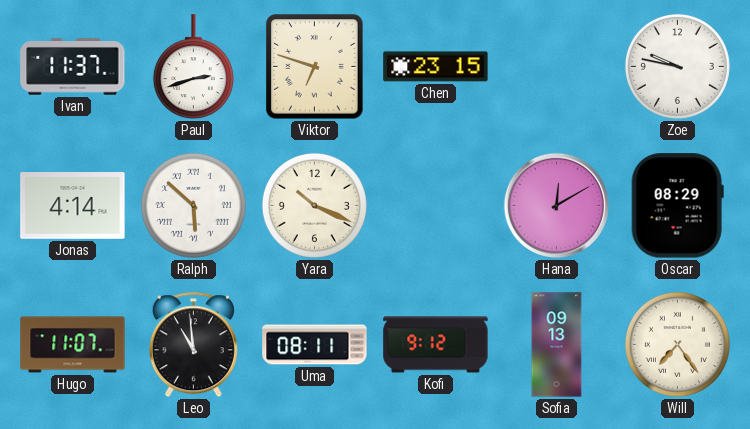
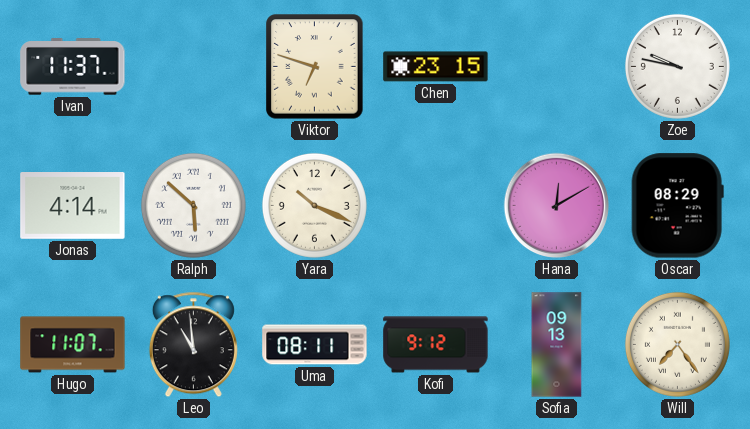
Paul: 2:42 -> none
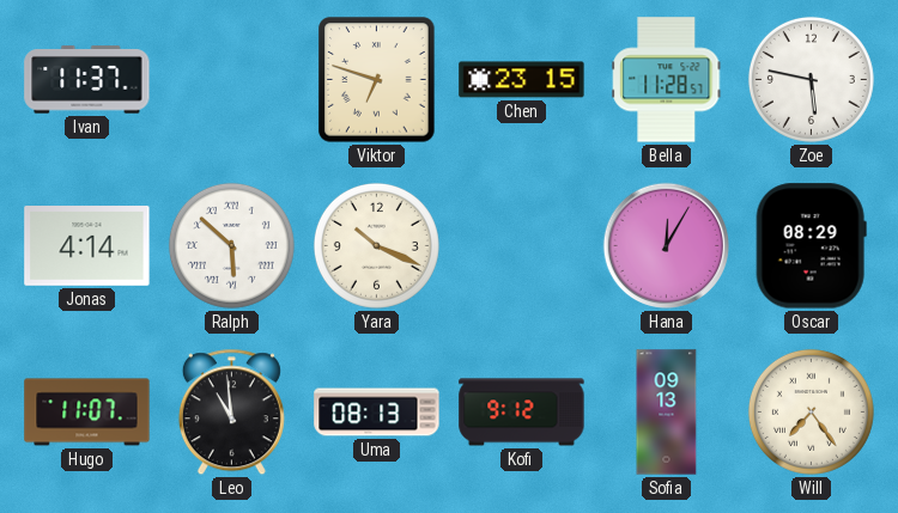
Bella: none -> 11:28
Zoe: 9:47 -> 5:47
Hana: 12:10 -> 12:05
Uma: 08:11 -> 08:13
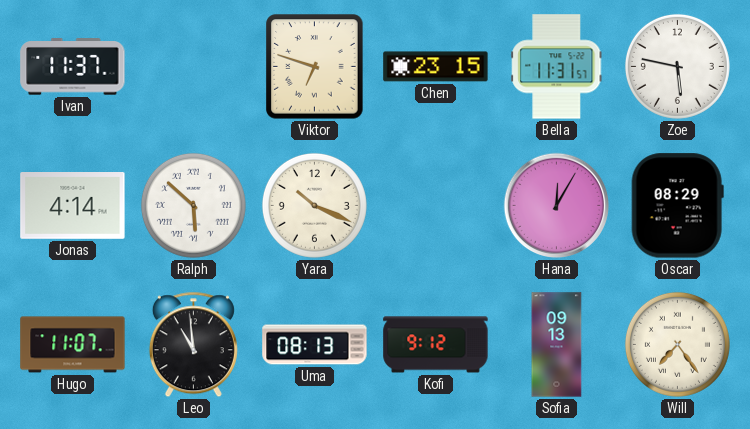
Bella: 11:28 -> 11:31
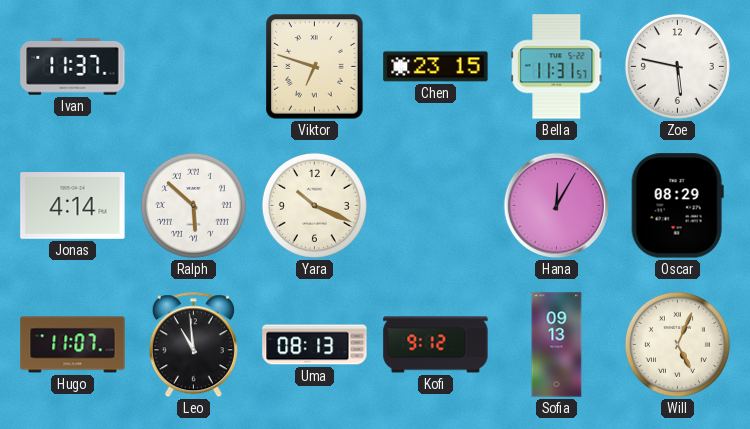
Will: 7:24 -> 5:04
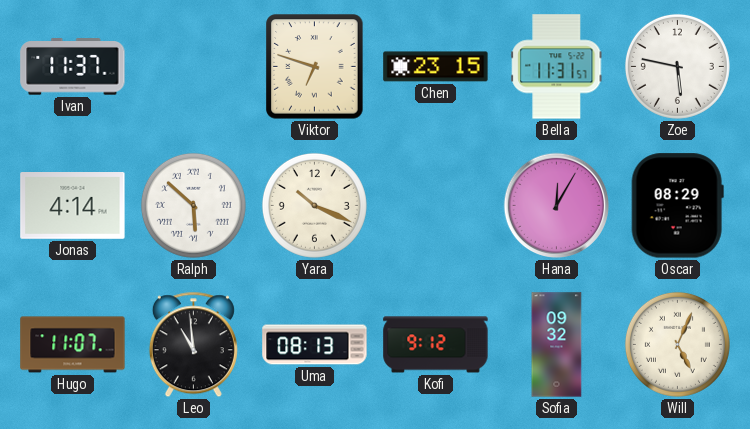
Sofia: 09:13 -> 09:32
